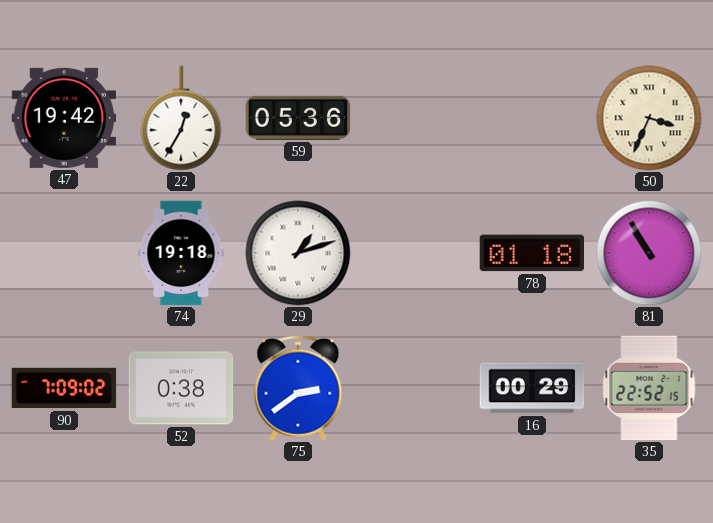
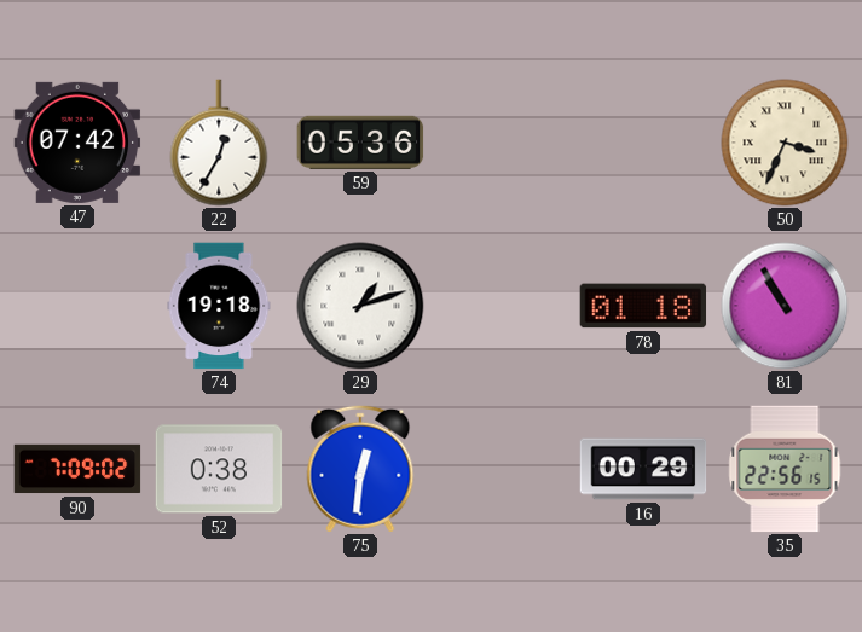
47: 19:42 -> 07:42
75: 2:39 -> 12:31
35: 22:52 -> 22:56
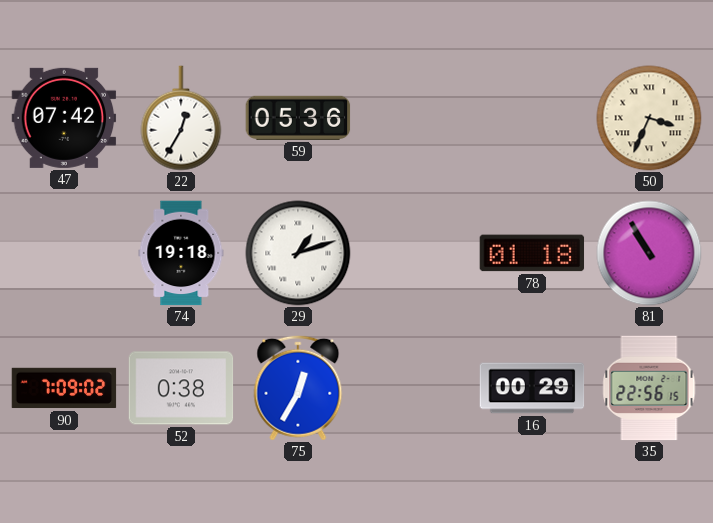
75: 12:31 -> 12:35
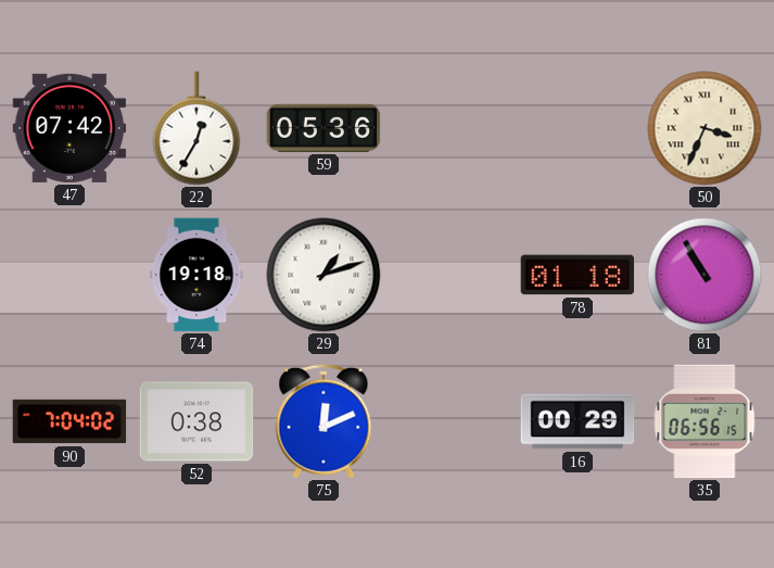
90: 7:09 -> 7:04
75: 12:35 -> 12:11
35: 22:56 -> 06:56
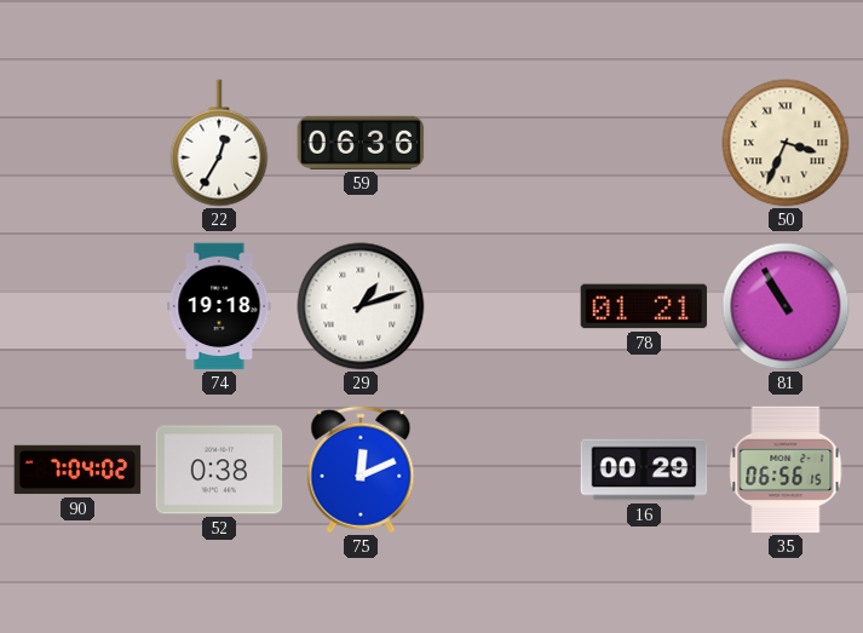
47: 07:42 -> none
59: 05:36 -> 06:36
78: 01:18 -> 01:21
